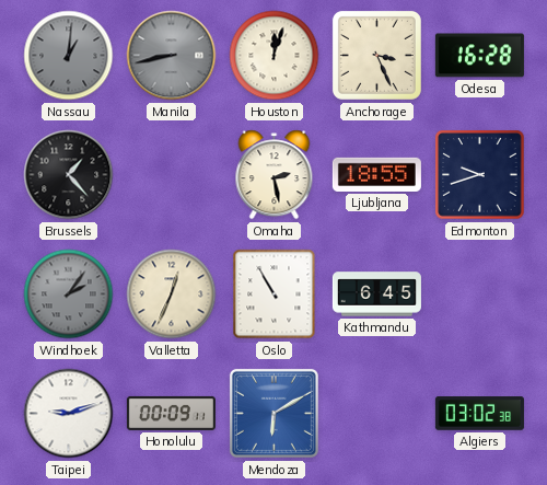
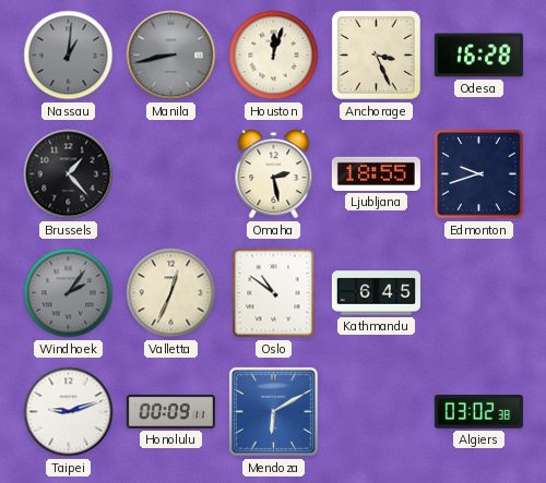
Oslo: 10:55 -> 10:51
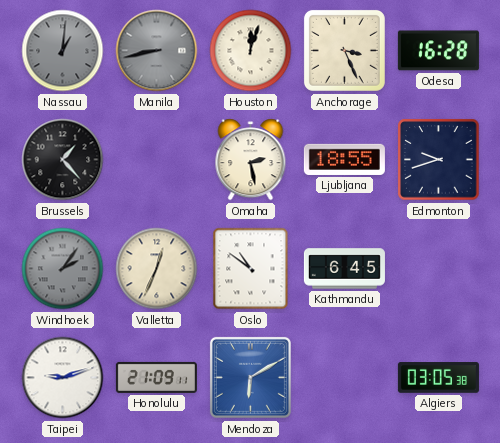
Honolulu: 00:09 -> 21:09
Algiers: 03:02 -> 03:05
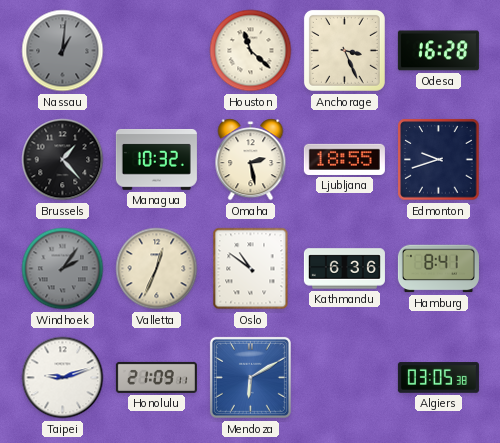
Manila: 8:43 -> none
Houston: 12:03 -> 11:22
Managua: none -> 10:32
Kathmandu: 6:45 -> 6:36
Hamburg: none -> 8:41
